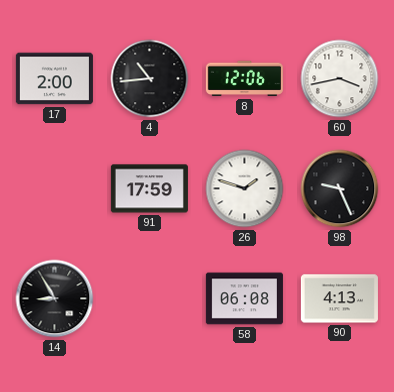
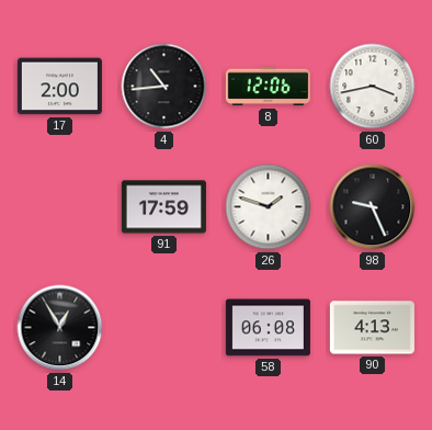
14: 8:55 -> 12:55
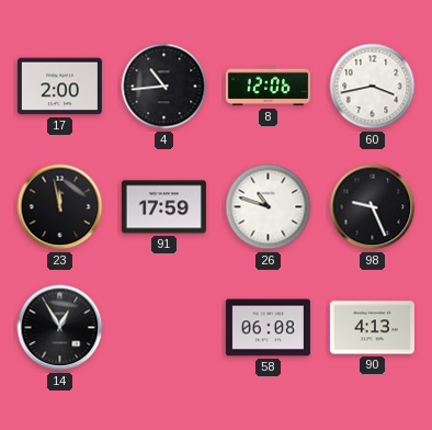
23: none -> 11:58
26: 1:48 -> 10:48
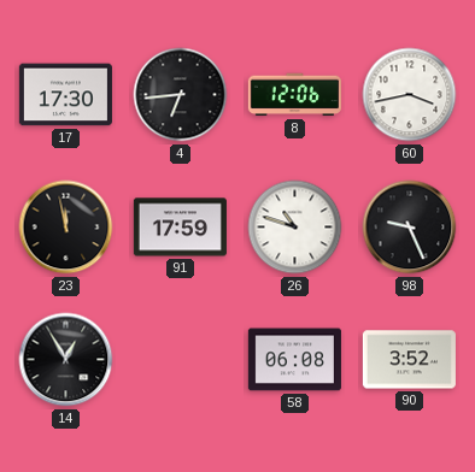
17: 2:00 -> 17:30
4: 10:44 -> 6:44
90: 4:13 -> 3:52
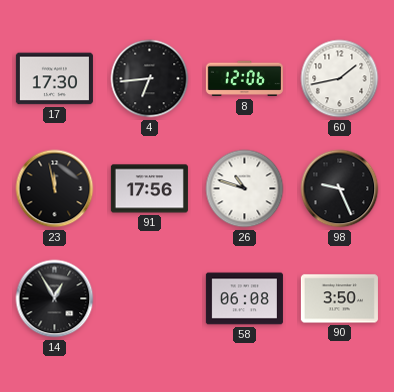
60: 3:43 -> 1:43
91: 17:59 -> 17:56
90: 3:52 -> 3:50
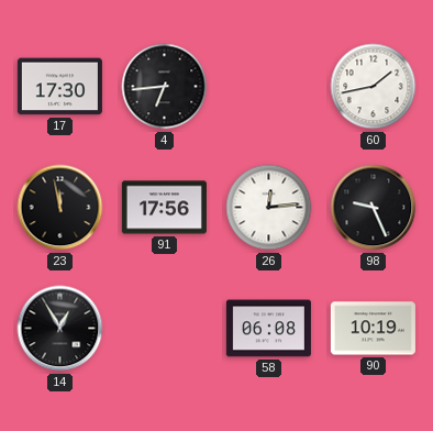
8: 12:06 -> none
26: 10:48 -> 12:14
90: 3:50 -> 10:19
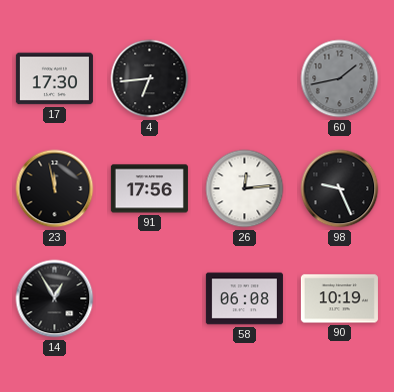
60 dial: white -> grey
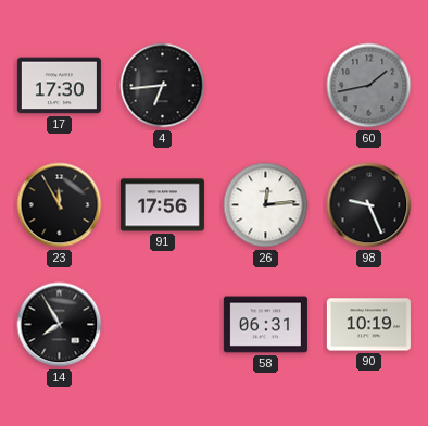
23: 11:58 -> 11:55
14: 12:55 -> 7:55
58: 06:08 -> 06:31
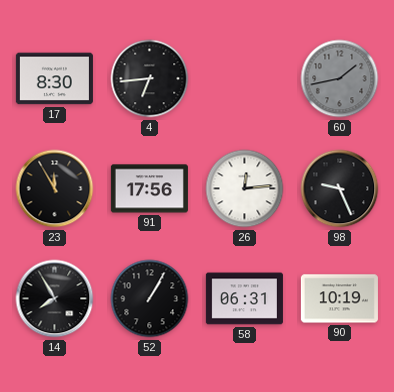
17: 17:30 -> 8:30
52: none -> 1:05
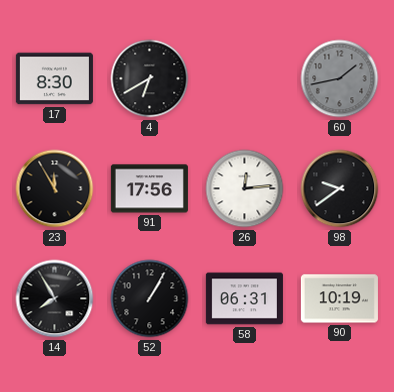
4: 6:44 -> 6:40
98: 9:26 -> 9:39
